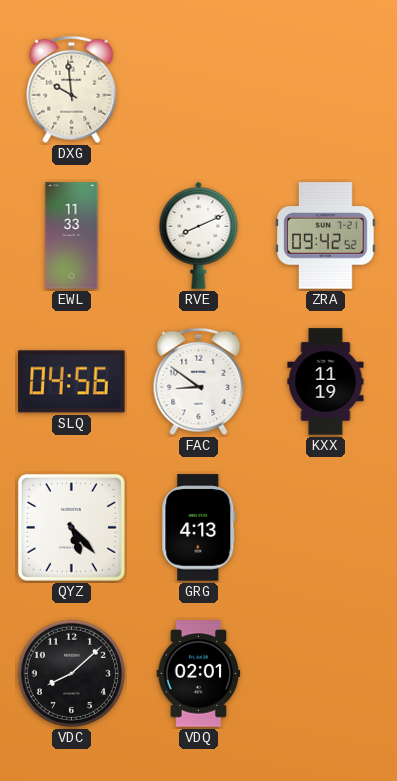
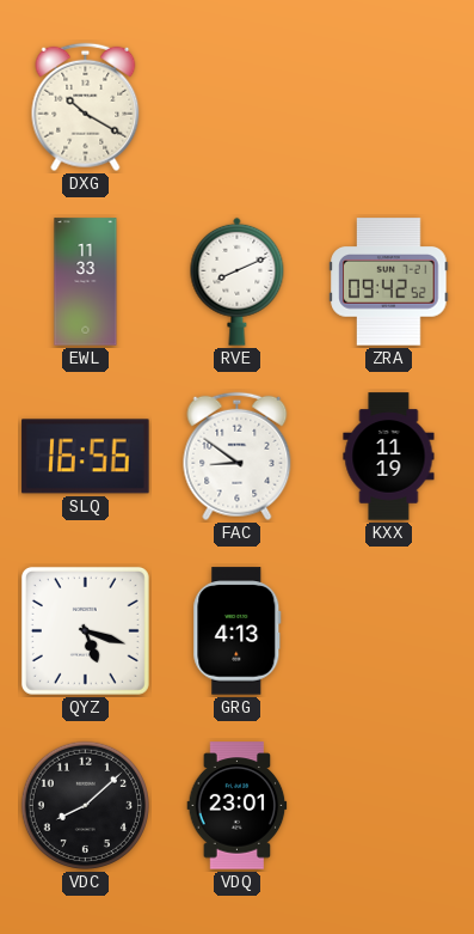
DXG: 9:59 -> 10:20
SLQ: 04:56 -> 16:56
QYZ: 5:23 -> 5:18
VDQ: 02:01 -> 23:01
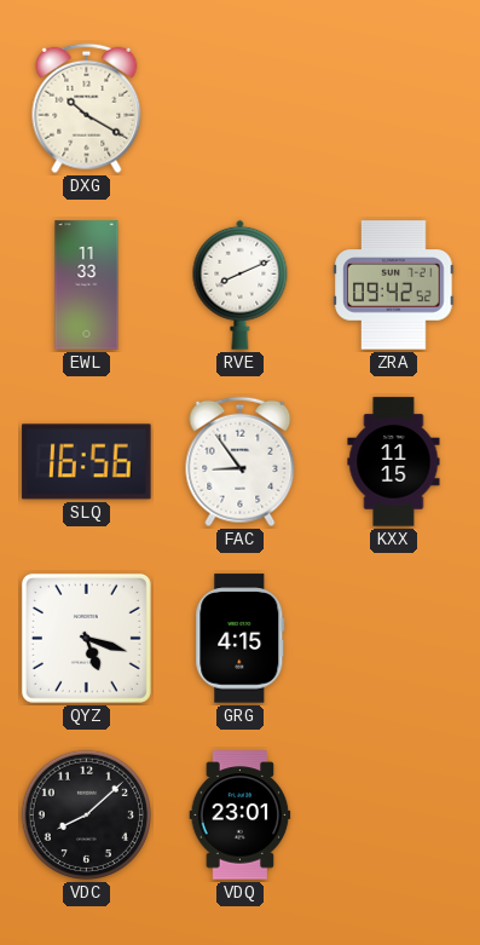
FAC: 8:51 -> 8:54
KXX: 11:19 -> 11:15
GRG: 4:13 -> 4:15
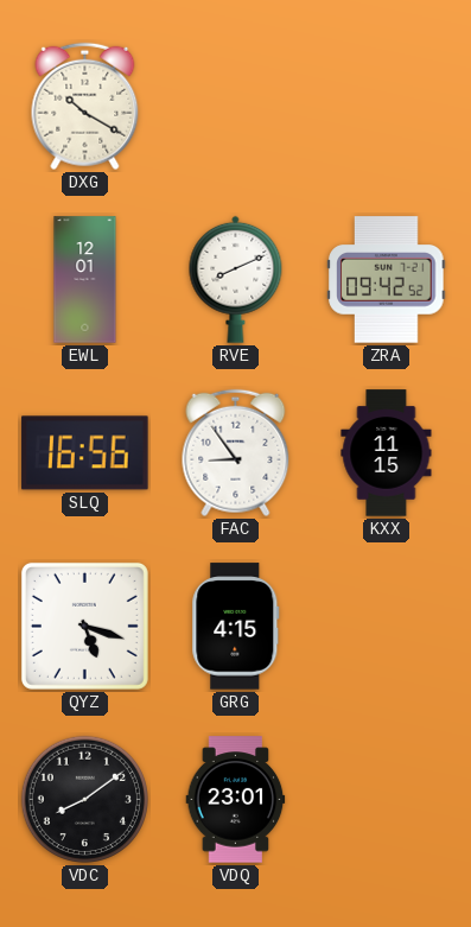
EWL: 11:33 -> 12:01
VDC: 8:08 -> 8:09
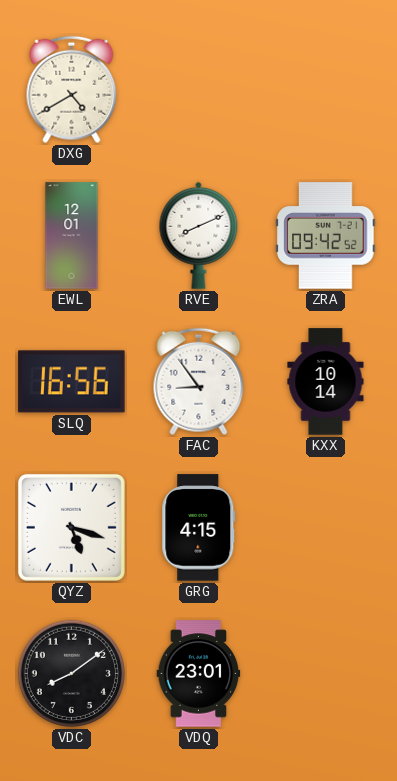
DXG: 10:20 -> 4:40
KXX: 11:15 -> 10:14
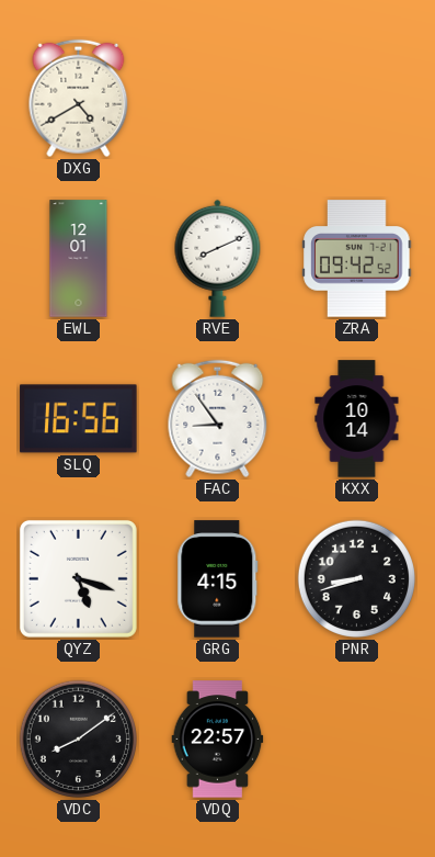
PNR: none -> 8:42
VDQ: 23:01 -> 22:57
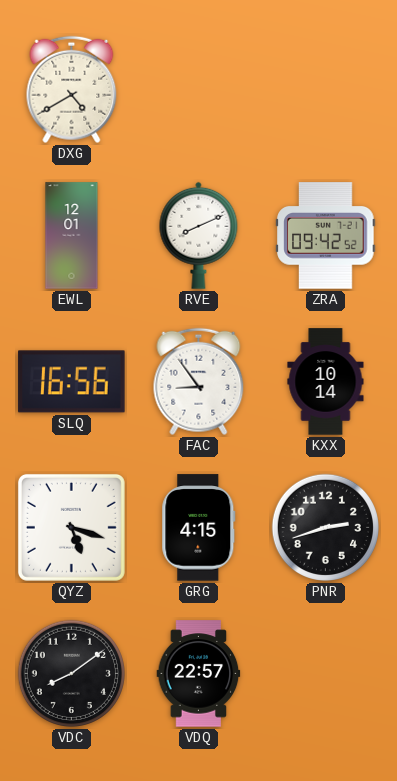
PNR: 8:42 -> 2:42
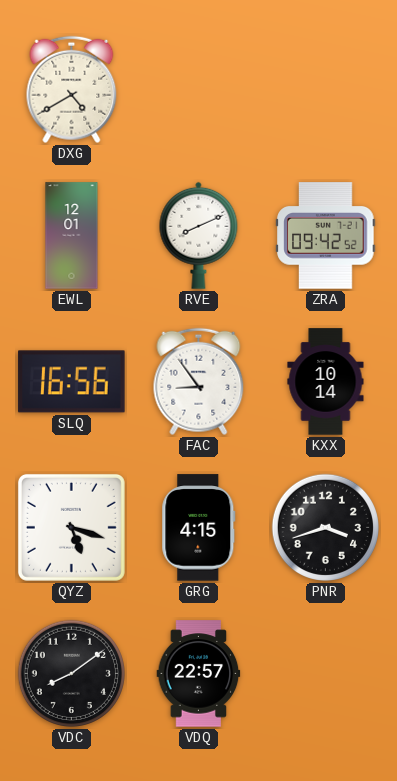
PNR: 2:42 -> 3:42
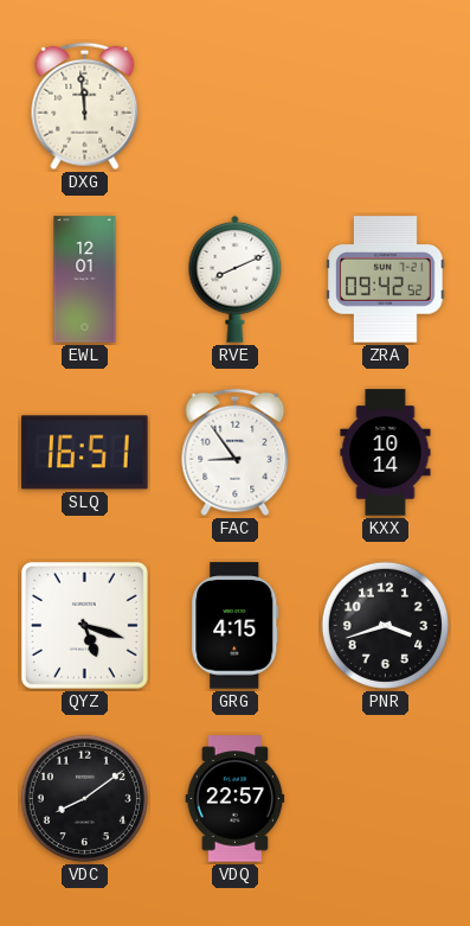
DXG: 4:40 -> 11:59
SLQ: 16:56 -> 16:51
